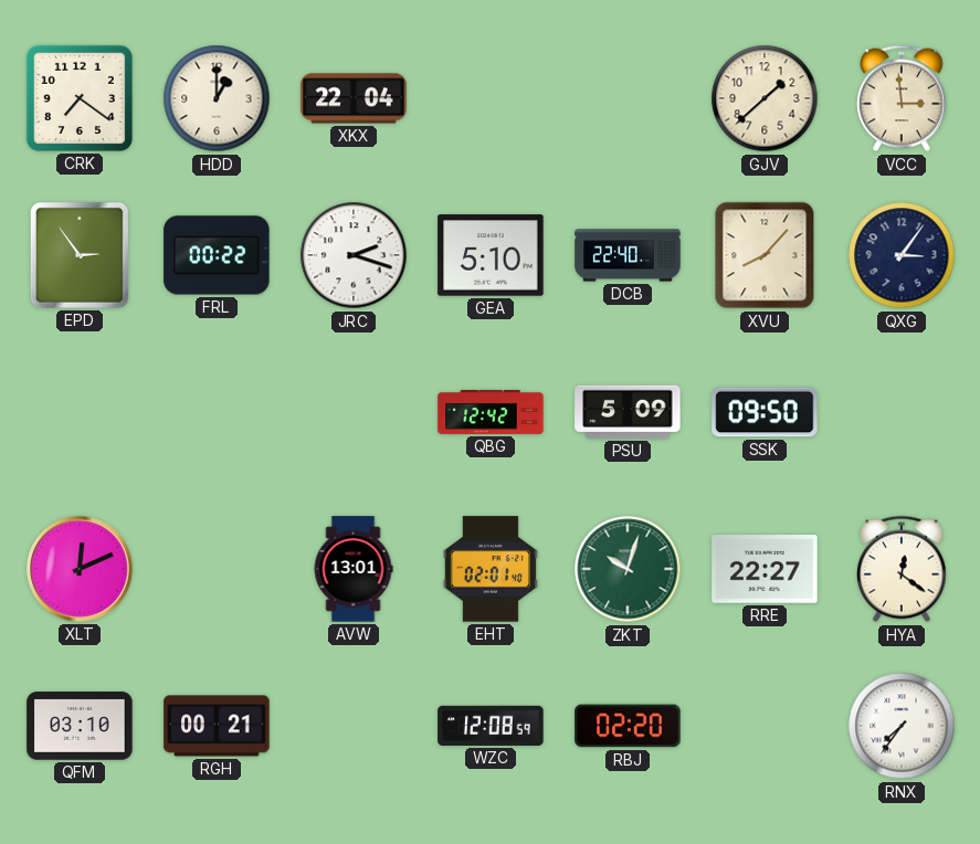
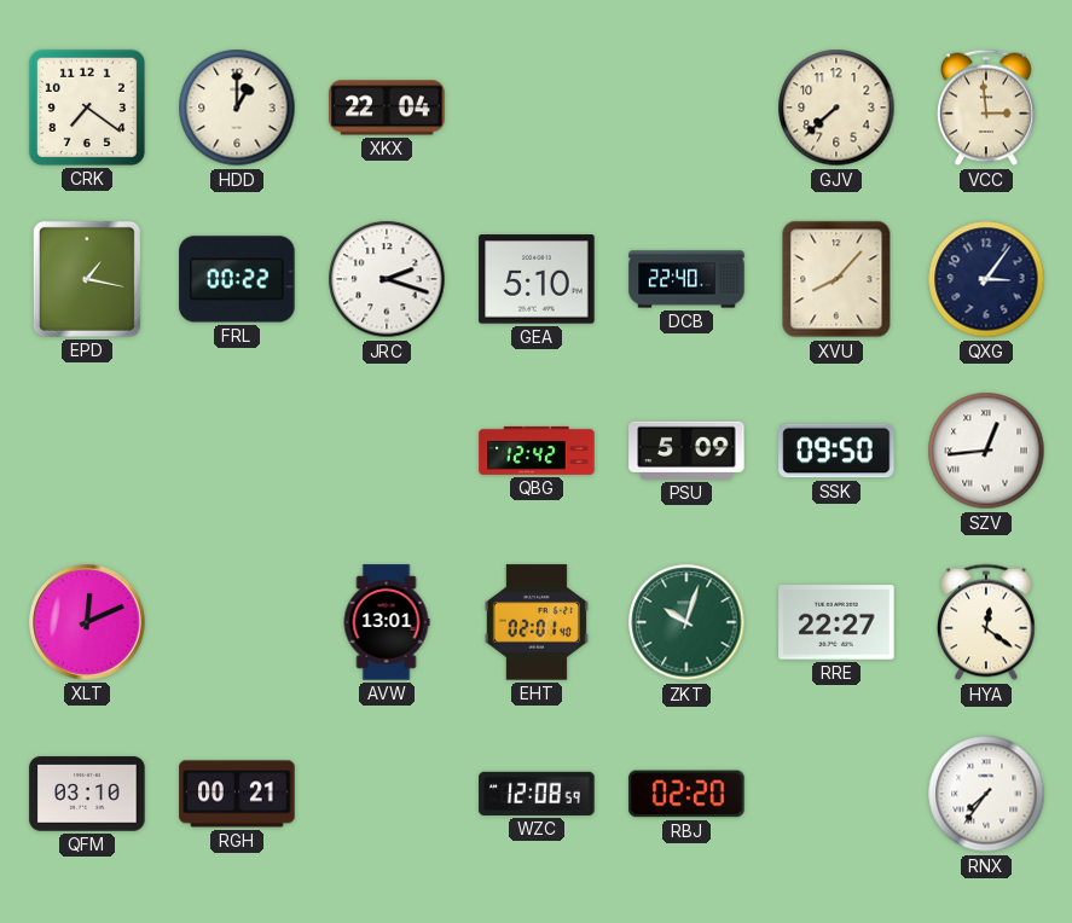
GJV: 1:38 -> 7:38
EPD: 2:54 -> 1:17
SZV: none -> 12:44
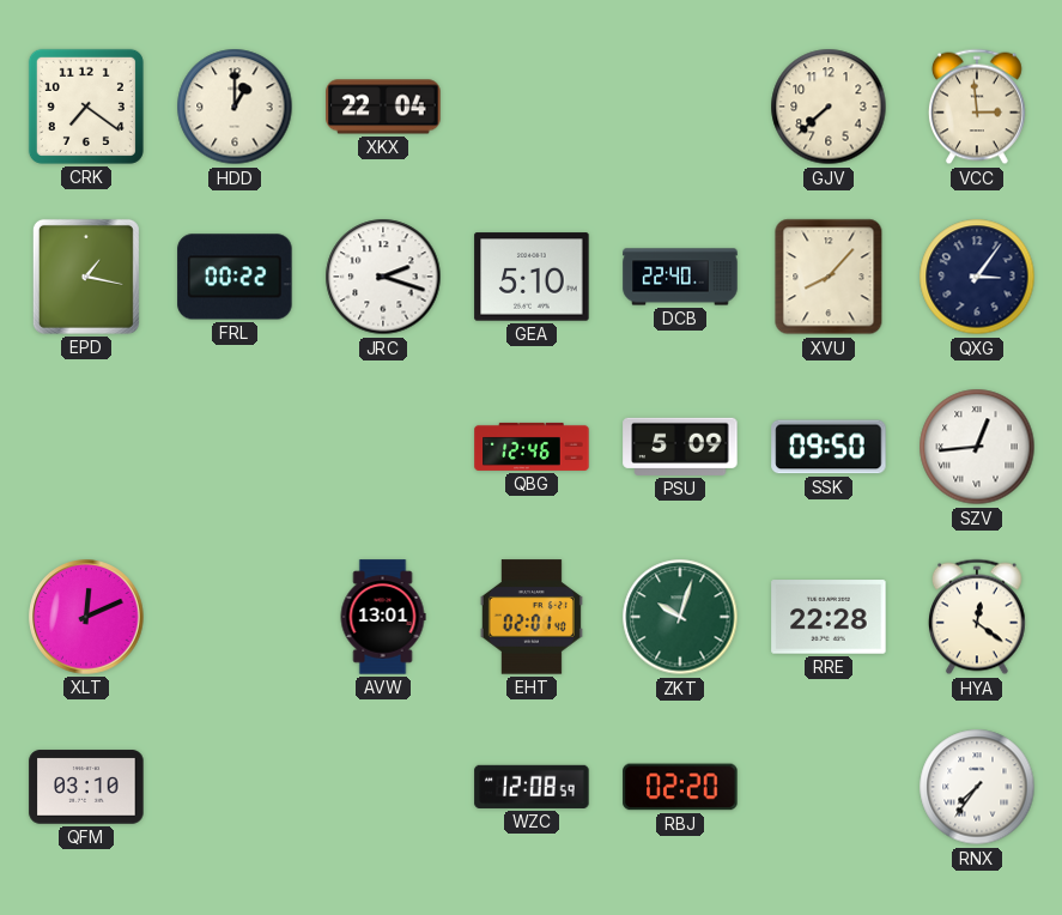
QBG: 12:42 -> 12:46
RRE: 22:27 -> 22:28
RGH: 00:21 -> none
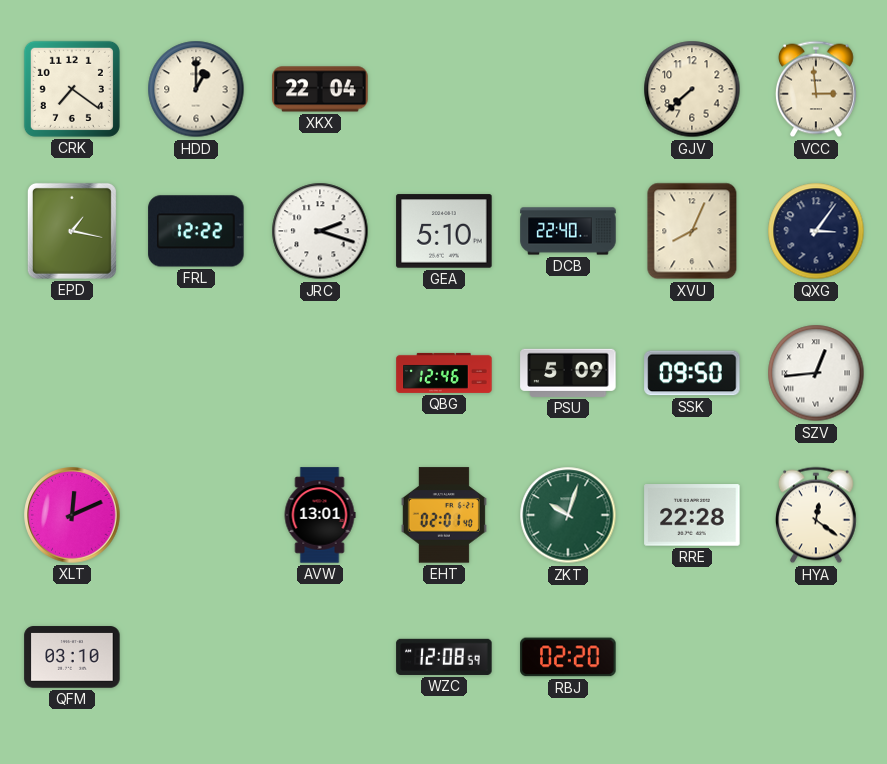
FRL: 00:22 -> 12:22
XVU: 8:07 -> 8:04
RNX: 7:36 -> none
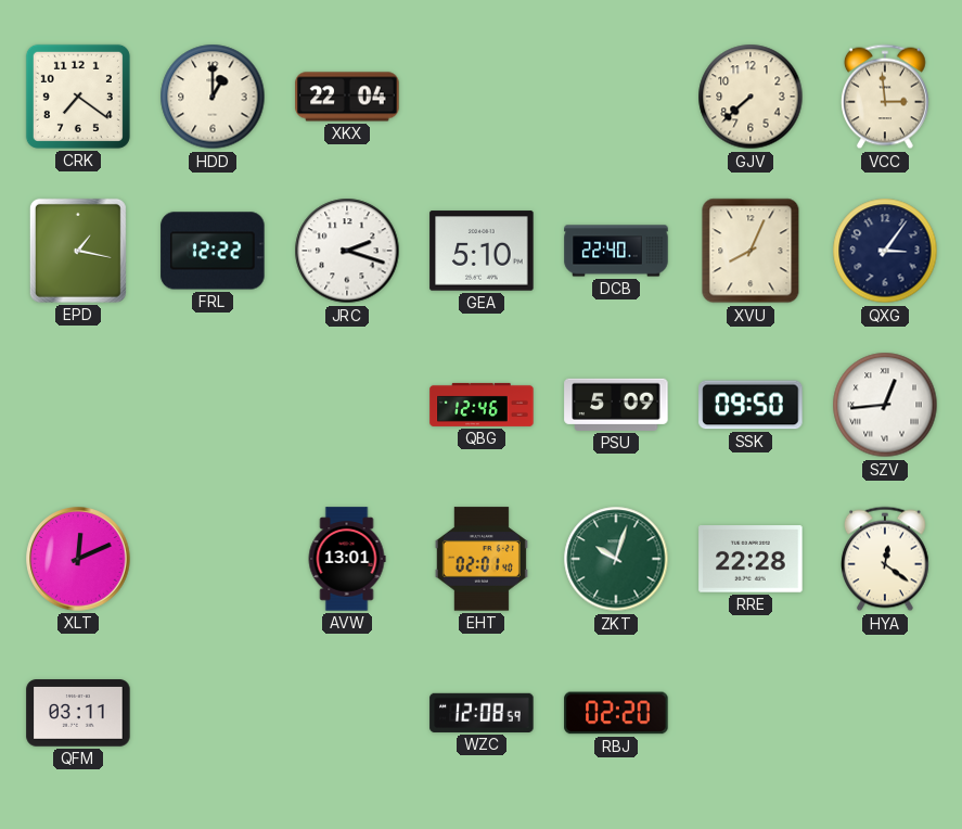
QFM: 03:10 -> 03:11
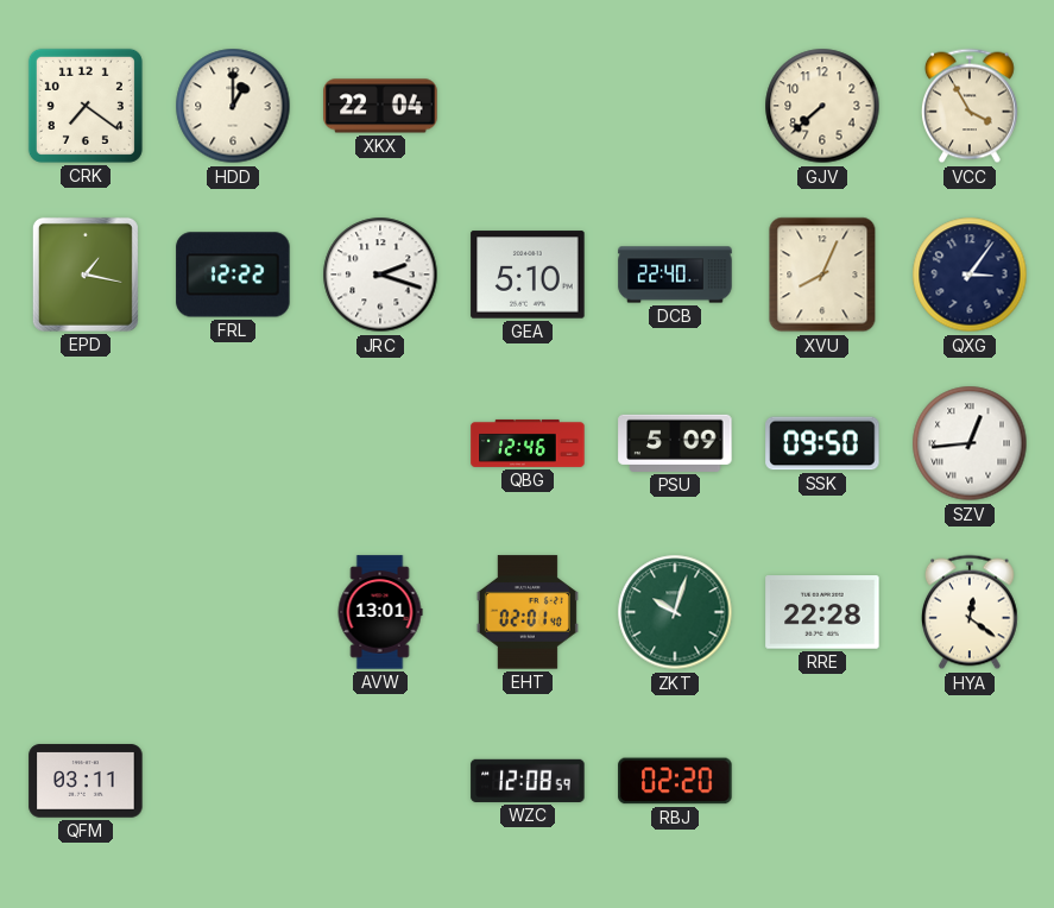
VCC: 2:59 -> 3:55
XLT: 12:11 -> none
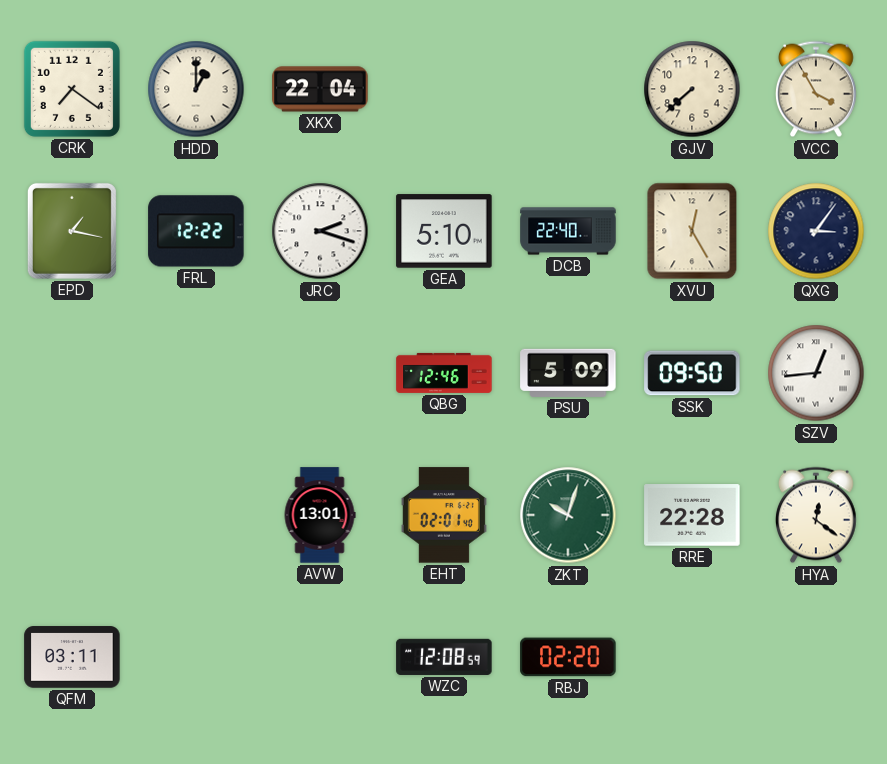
XVU: 8:04 -> 12:25
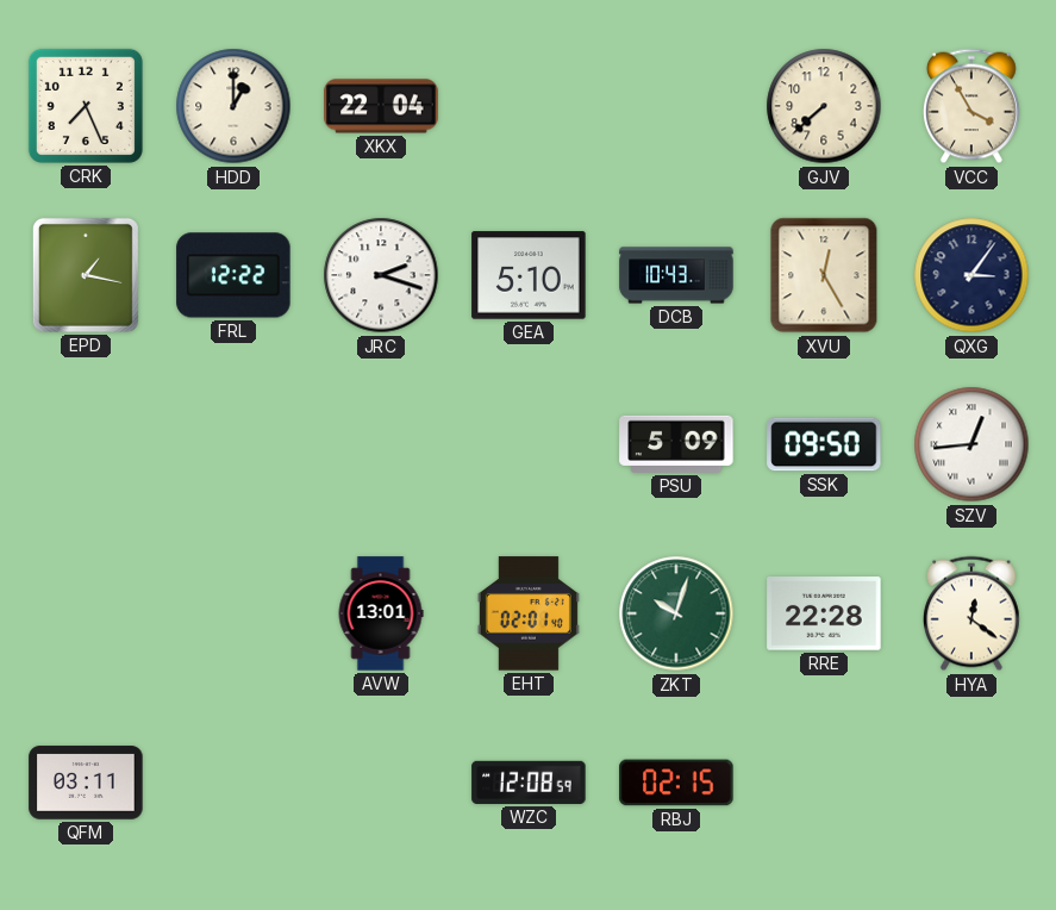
CRK: 7:21 -> 7:26
DCB: 22:40 -> 10:43
QBG: 12:46 -> none
RBJ: 02:20 -> 02:15
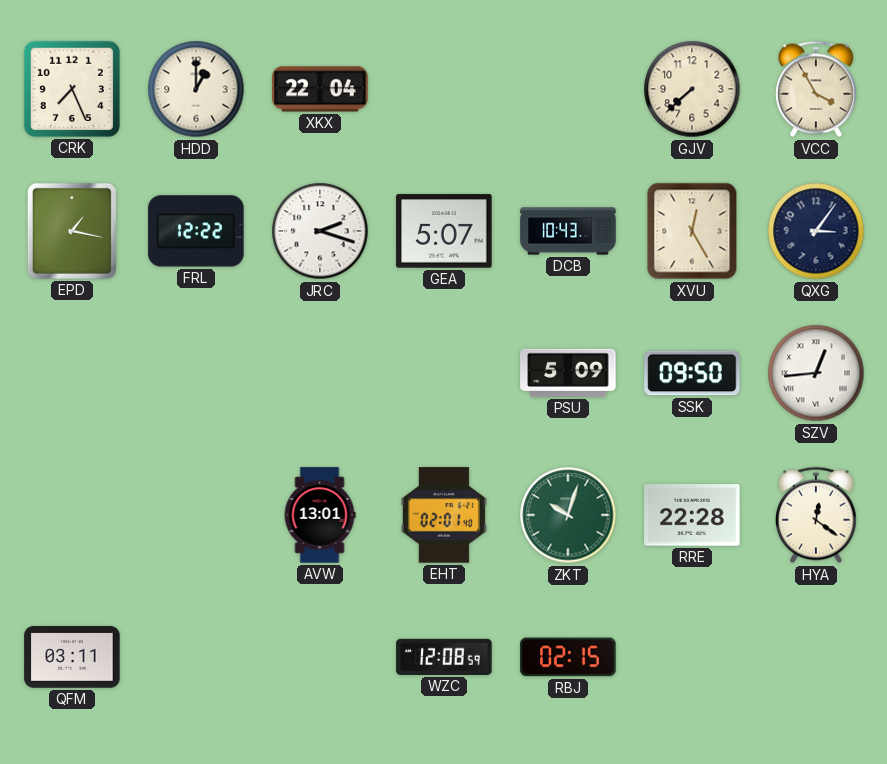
GEA: 5:10 -> 5:07
